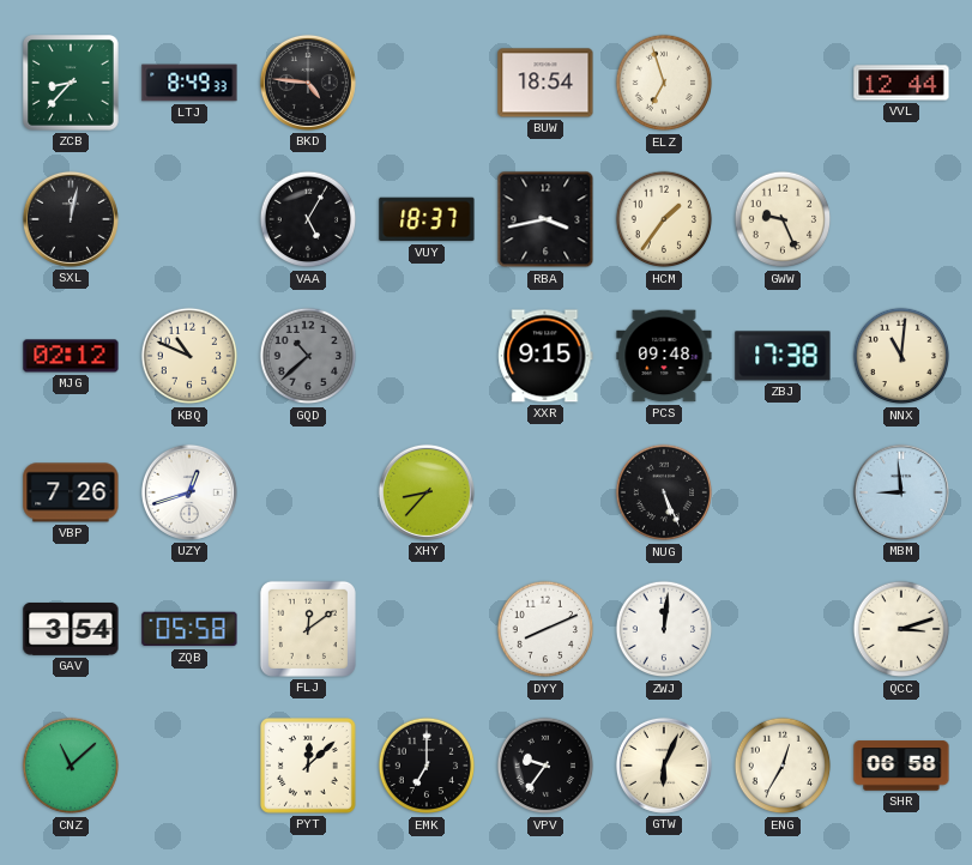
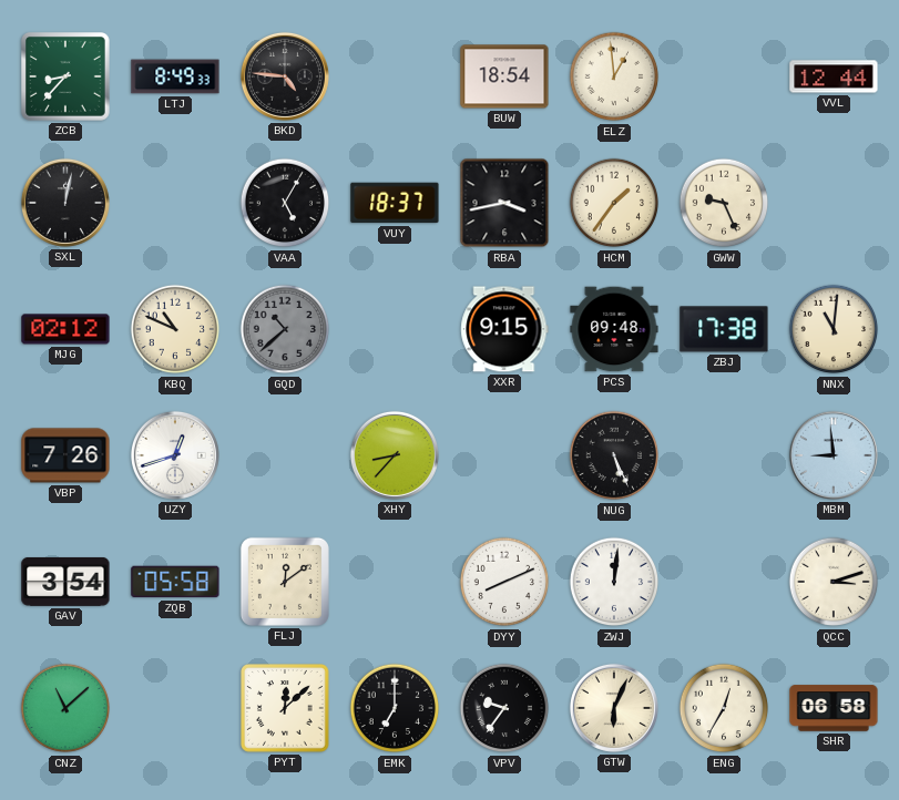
ELZ: 6:57 -> 12:59
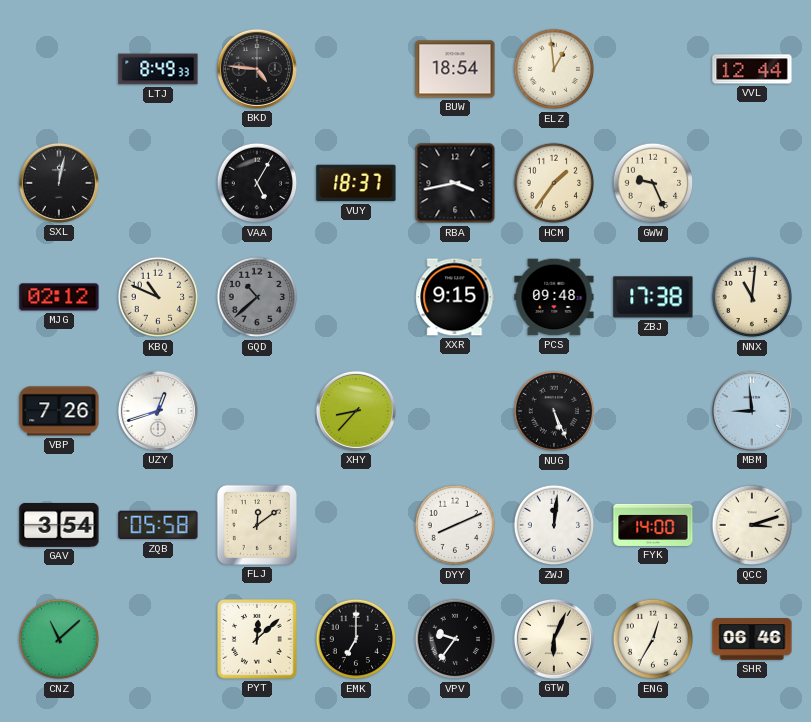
ZCB: 8:37 -> none
FYK: none -> 14:00
SHR: 06:58 -> 06:46
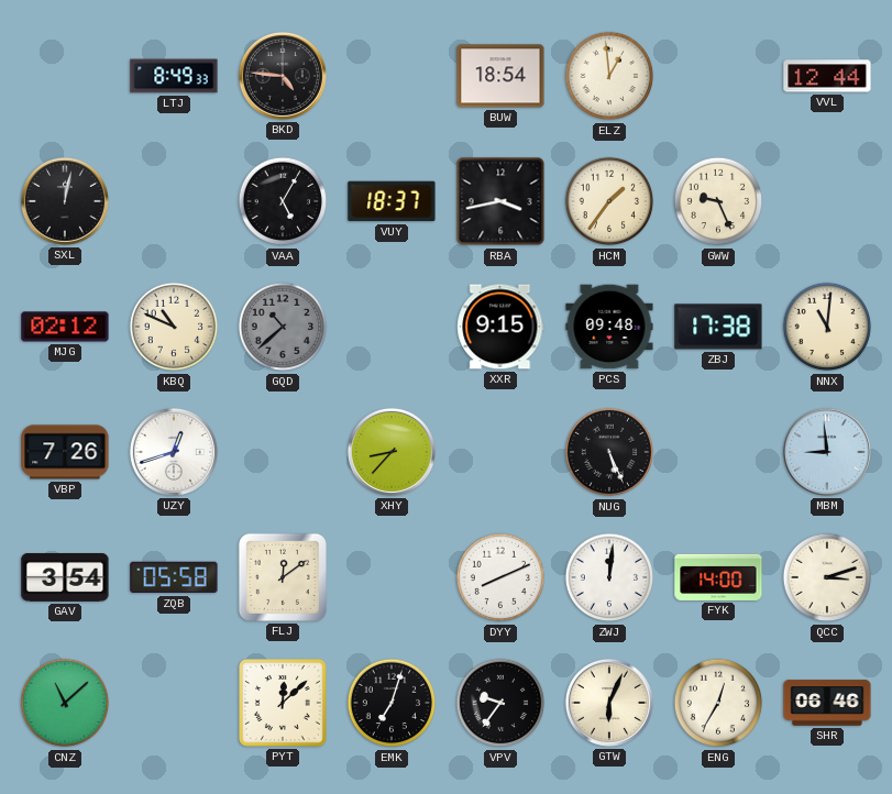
EMK: 7:00 -> 7:03
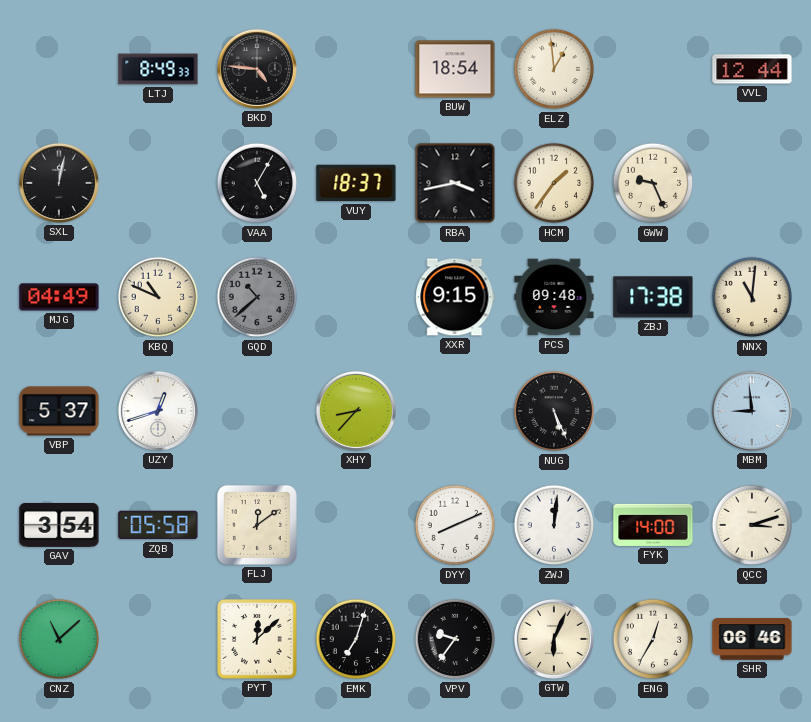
MJG: 02:12 -> 04:49
VBP: 7:26 -> 5:37
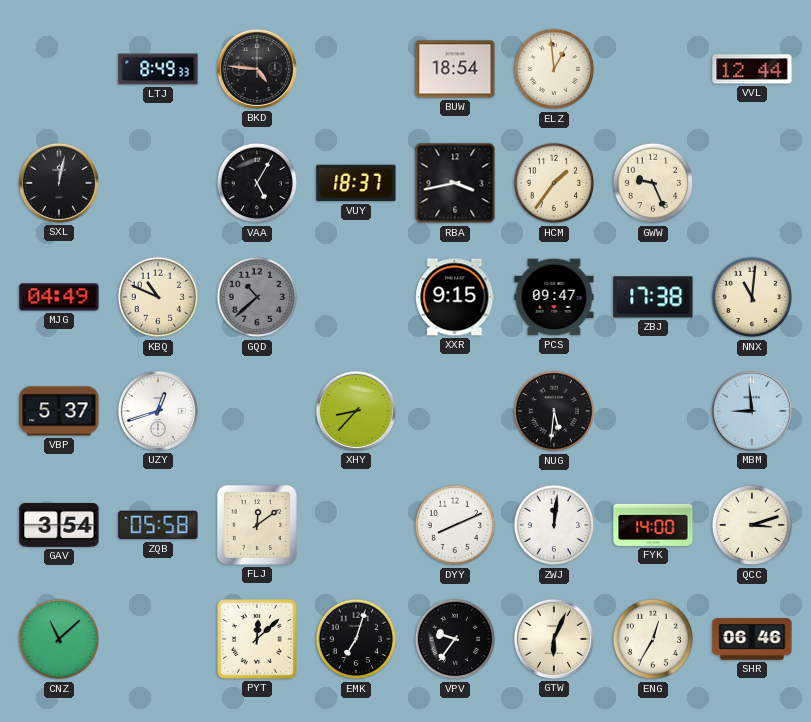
PCS: 09:48 -> 09:47
NUG: 5:26 -> 5:31
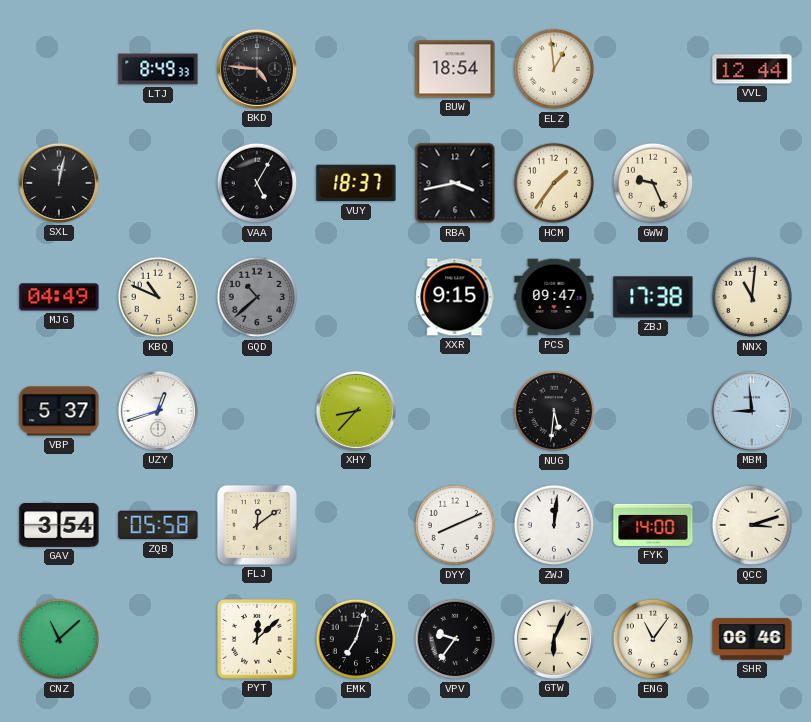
ENG: 12:35 -> 11:06
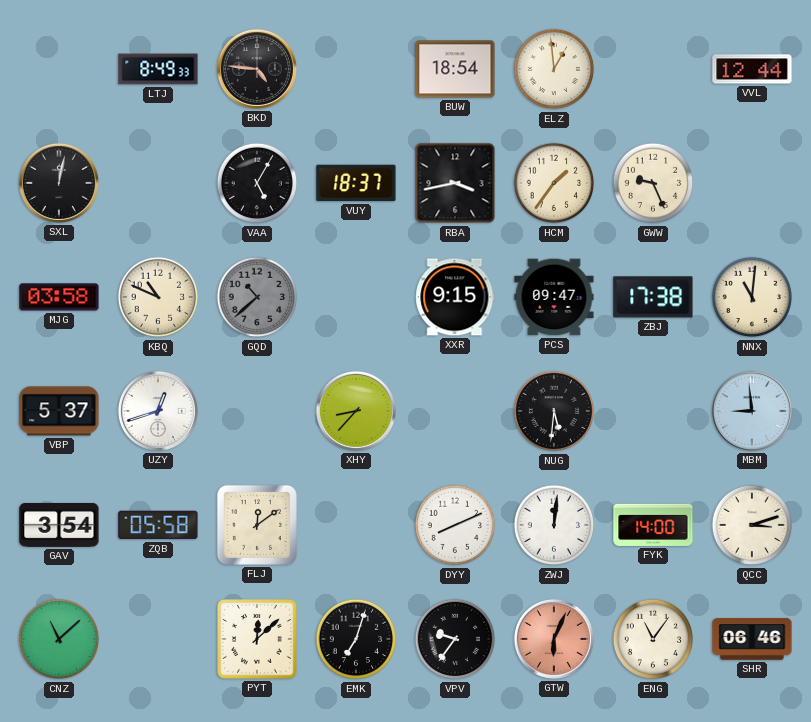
MJG: 04:49 -> 03:58
GTW dial: cream -> salmon
